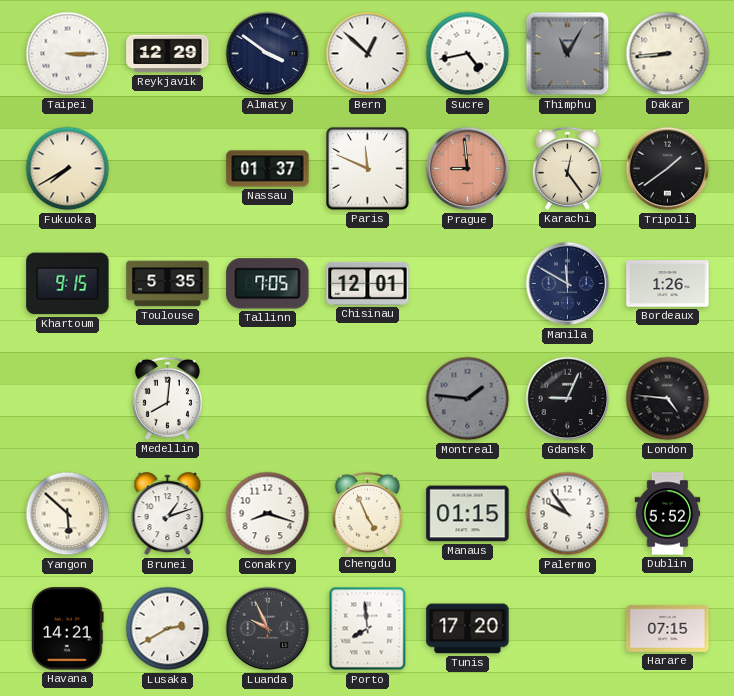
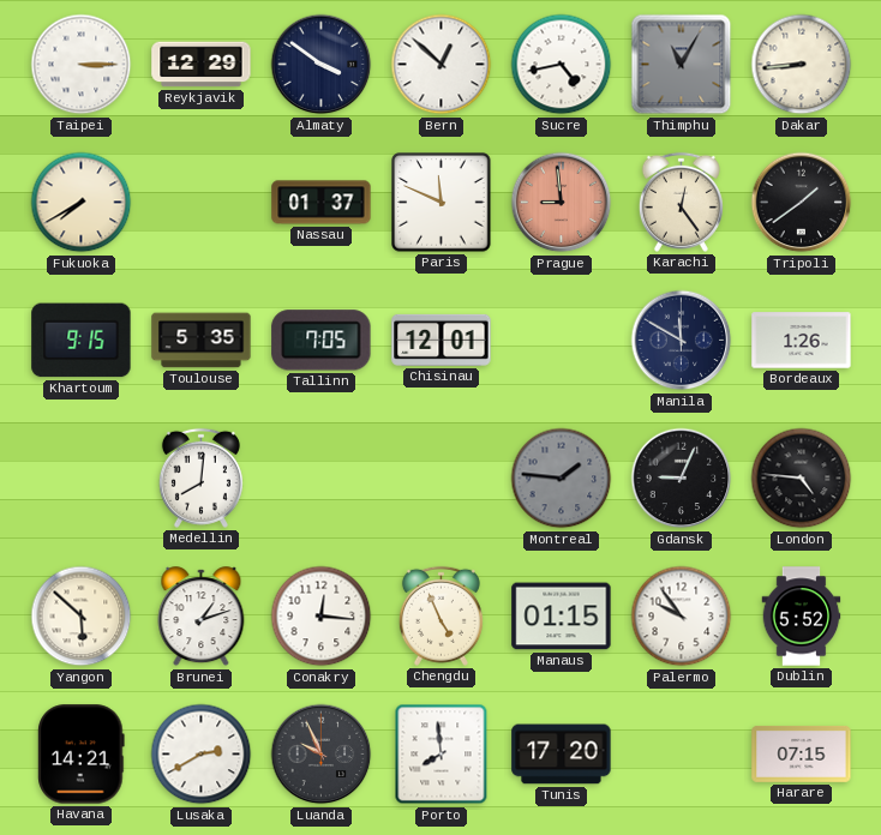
Conakry: 8:18 -> 12:16
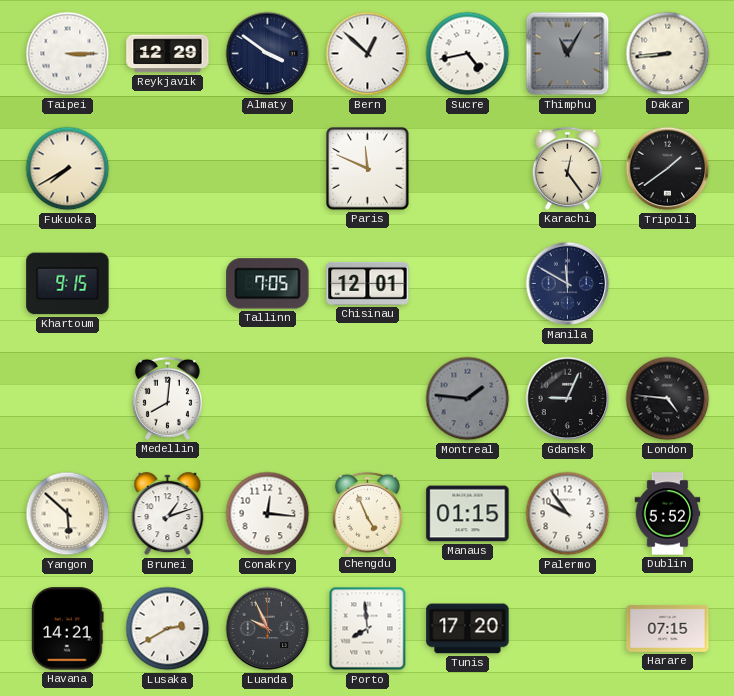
Nassau: 01:37 -> none
Prague: 8:59 -> none
Toulouse: 5:35 -> none
Bordeaux: 1:26 -> none
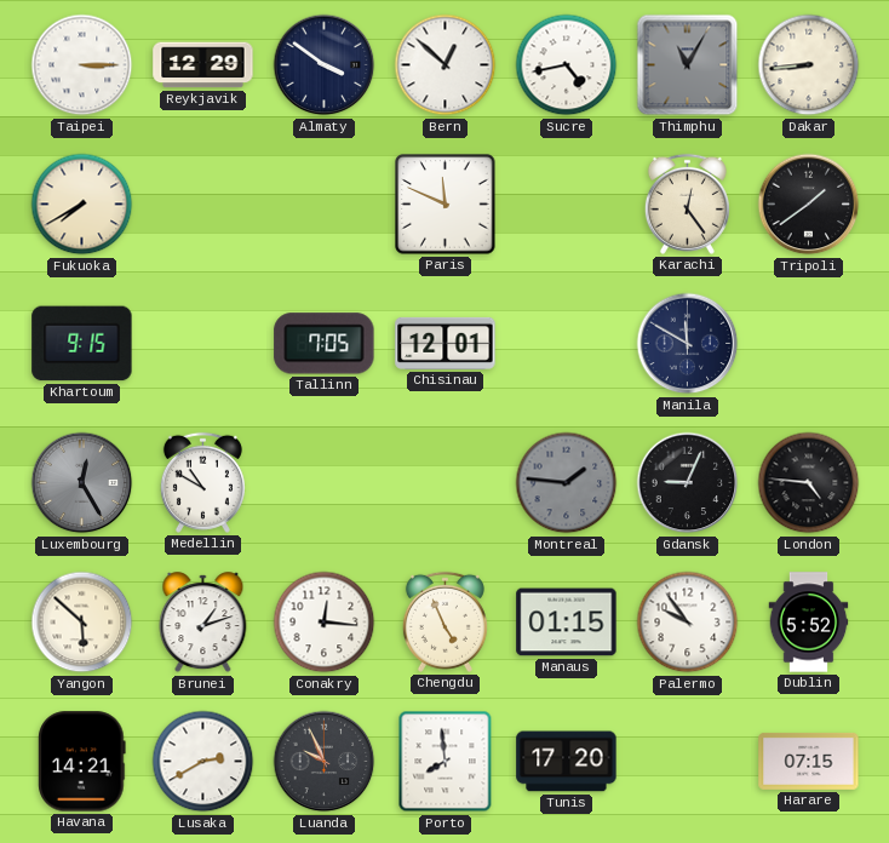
Luxembourg: none -> 12:25
Medellin: 8:01 -> 10:50
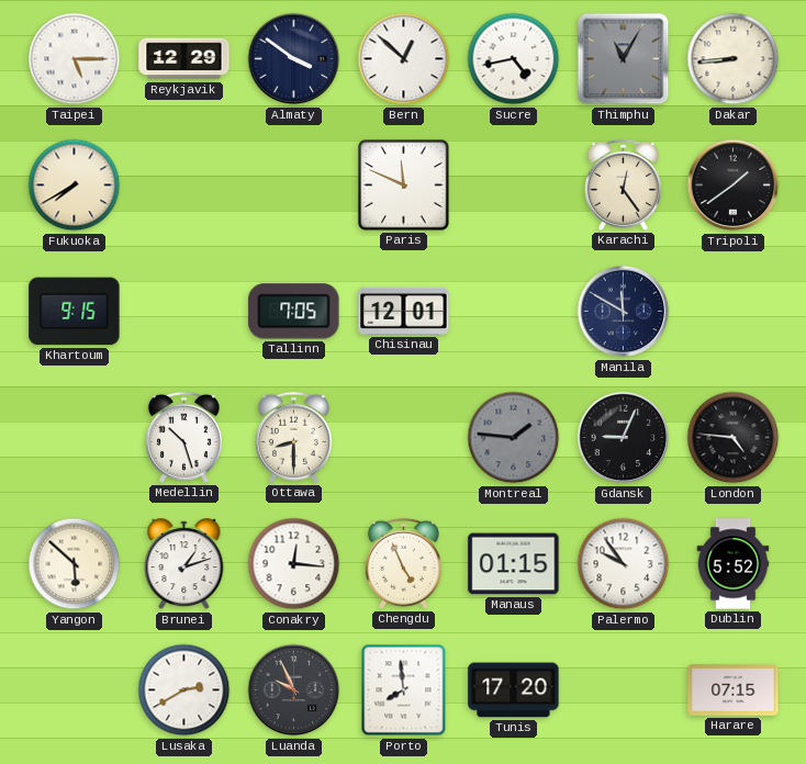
Taipei: 3:15 -> 5:15
Luxembourg: 12:25 -> none
Medellin: 10:50 -> 10:27
Ottawa: none -> 8:30
Havana: 14:21 -> none
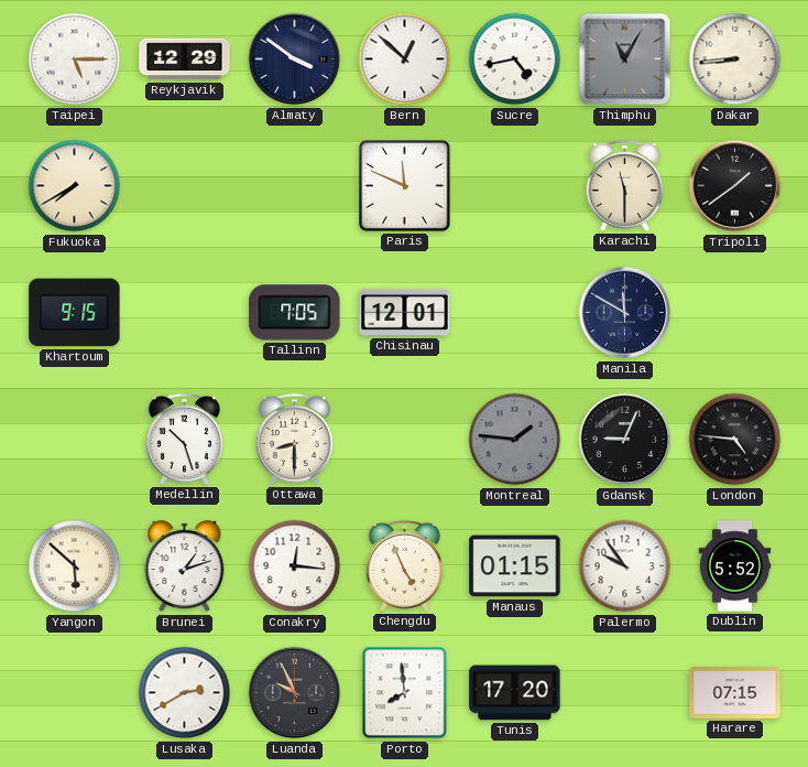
Karachi: 12:24 -> 11:30
